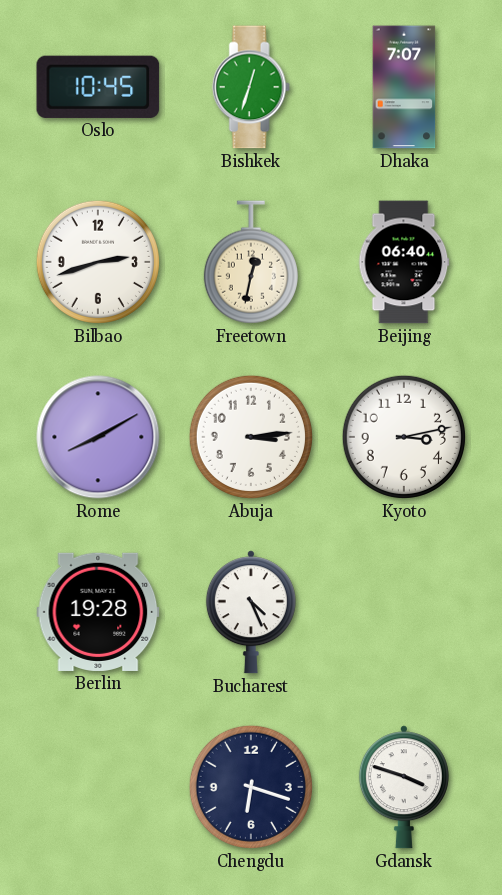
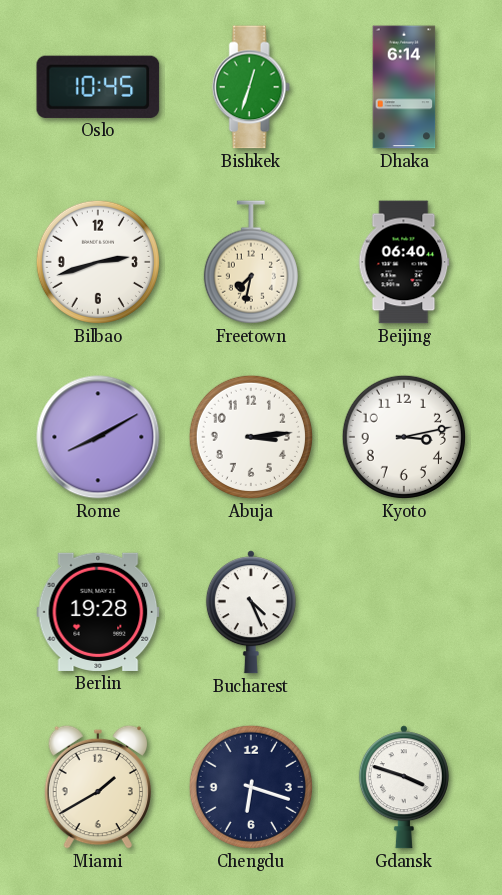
Dhaka: 7:07 -> 6:14
Freetown: 12:32 -> 7:32
Miami: none -> 1:40
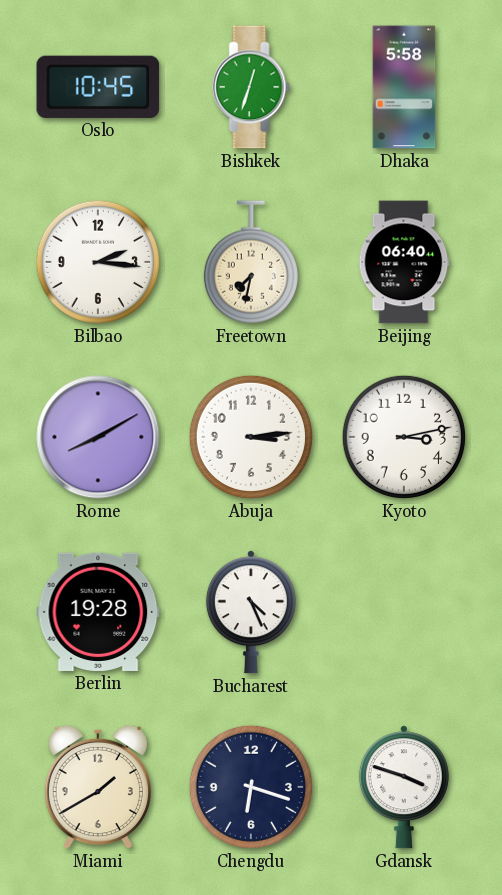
Dhaka: 6:14 -> 5:58
Bilbao: 2:42 -> 2:16
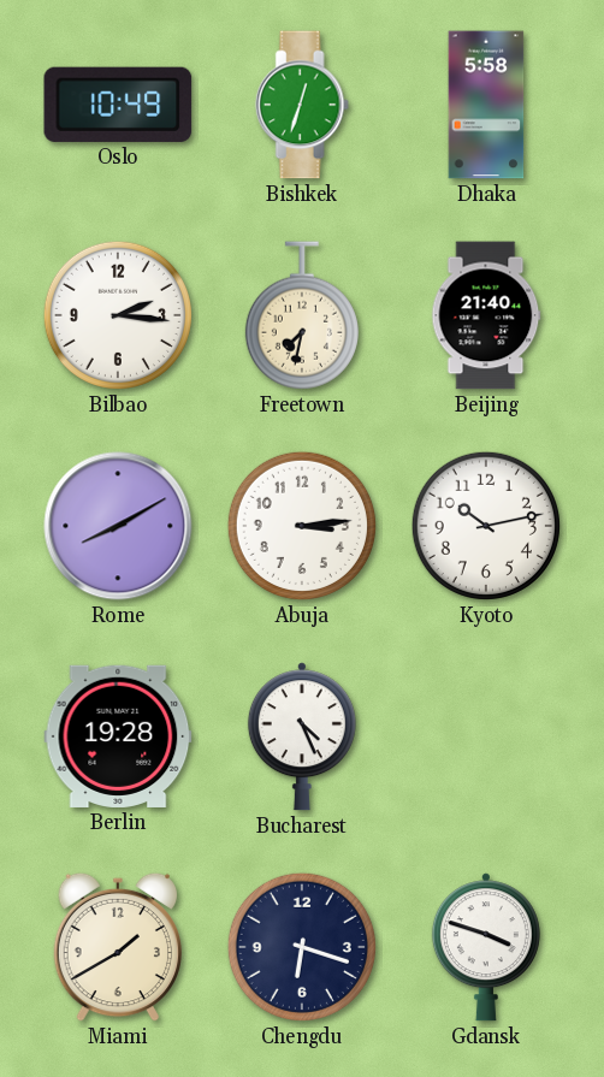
Oslo: 10:45 -> 10:49
Beijing: 06:40 -> 21:40
Kyoto: 3:13 -> 10:13
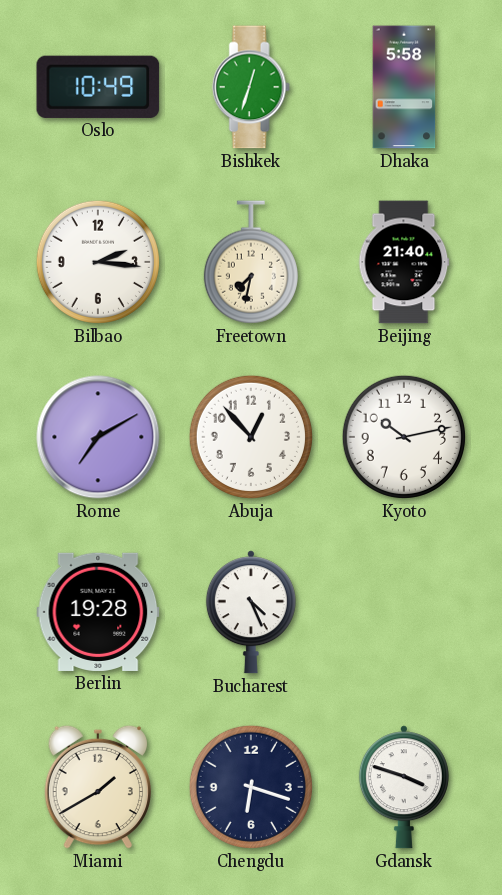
Rome: 8:10 -> 7:10
Abuja: 3:14 -> 12:53
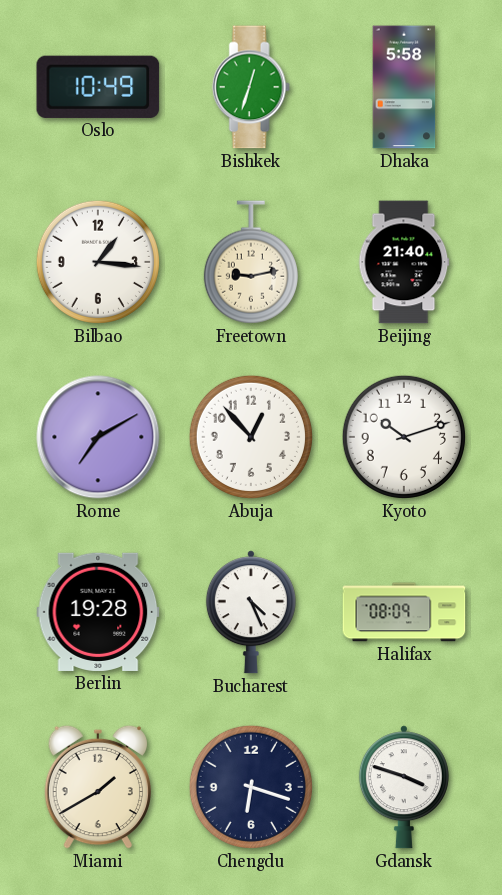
Bilbao: 2:16 -> 1:16
Freetown: 7:32 -> 9:13
Kyoto: 10:13 -> 10:12
Halifax: none -> 08:09
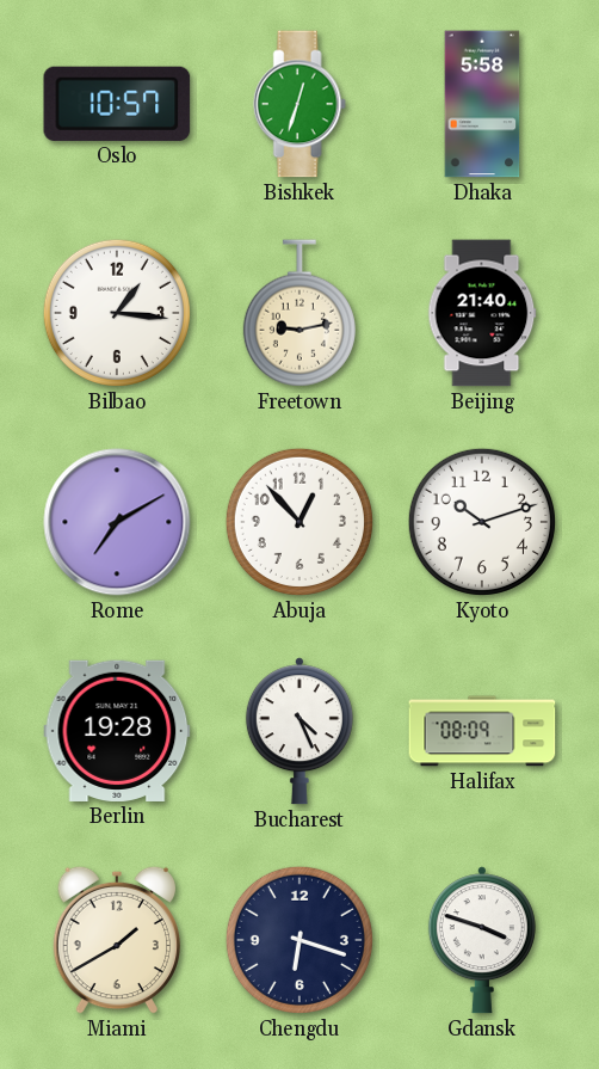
Oslo: 10:49 -> 10:57
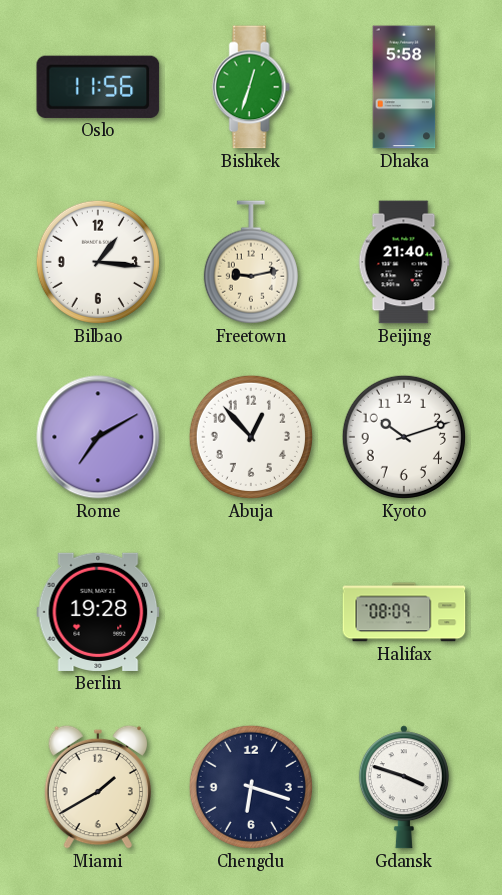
Oslo: 10:57 -> 11:56
Bucharest: 4:26 -> none
